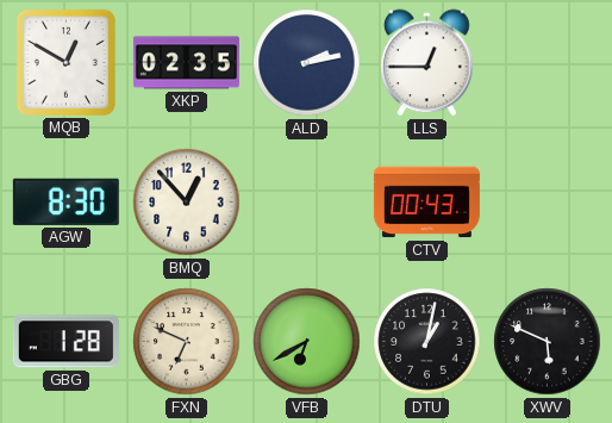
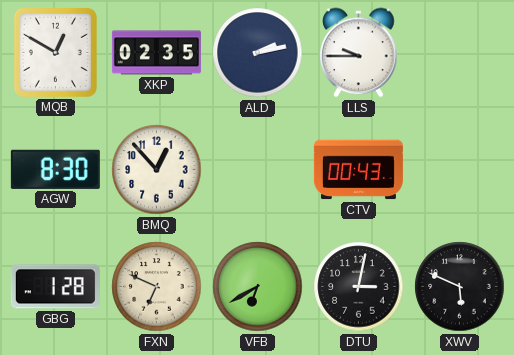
LLS: 12:45 -> 9:45
DTU: 1:02 -> 3:02
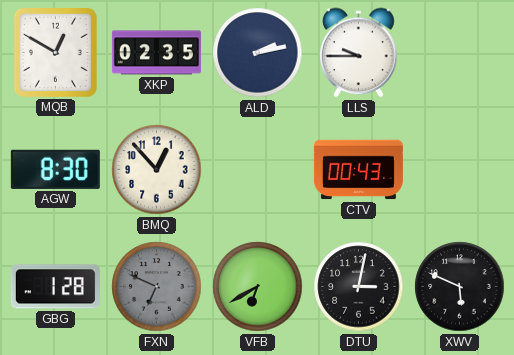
FXN dial: cream -> grey
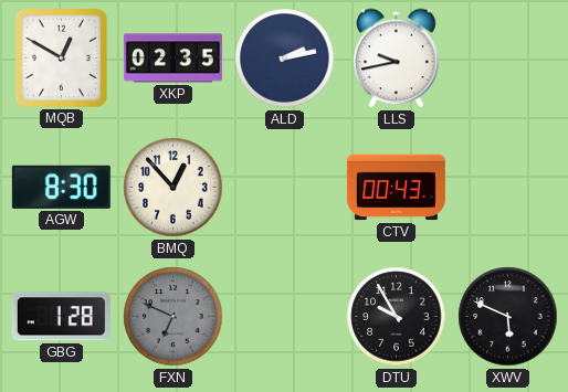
LLS: 9:45 -> 9:43
VFB: 6:40 -> none
DTU: 3:02 -> 9:55
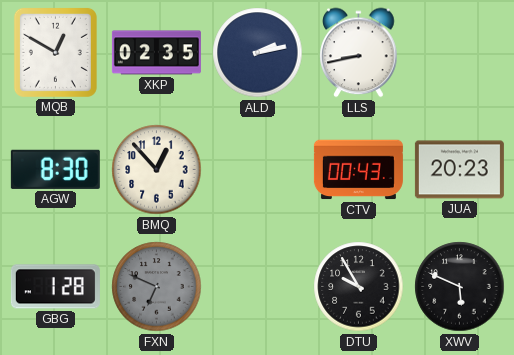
LLS: 9:43 -> 8:43
JUA: none -> 20:23
